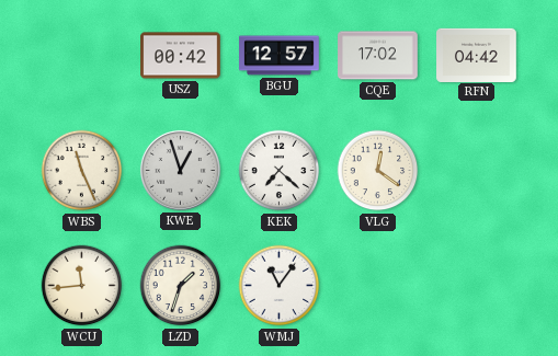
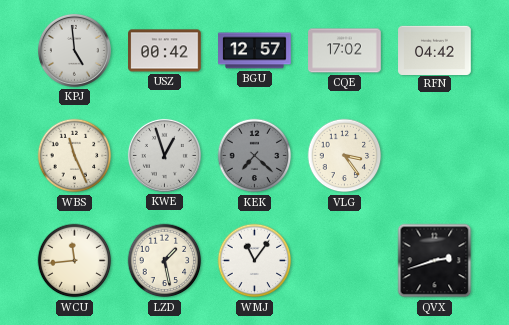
KPJ: none -> 4:59
KEK dial: white -> grey
VLG: 12:21 -> 3:24
LZD: 1:33 -> 1:28
QVX: none -> 2:42
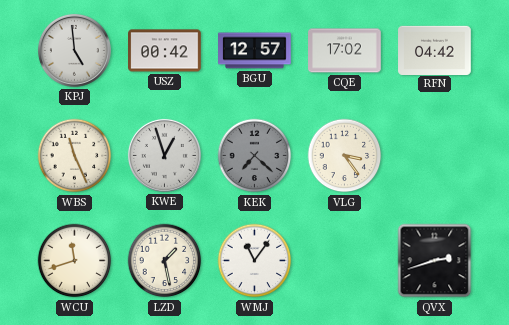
WCU: 11:44 -> 11:42
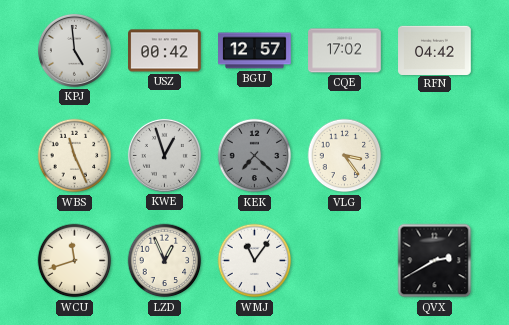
LZD: 1:28 -> 12:56
QVX: 2:42 -> 2:40
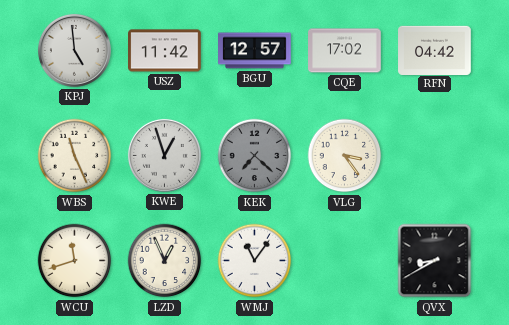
USZ: 00:42 -> 11:42
QVX: 2:40 -> 8:40
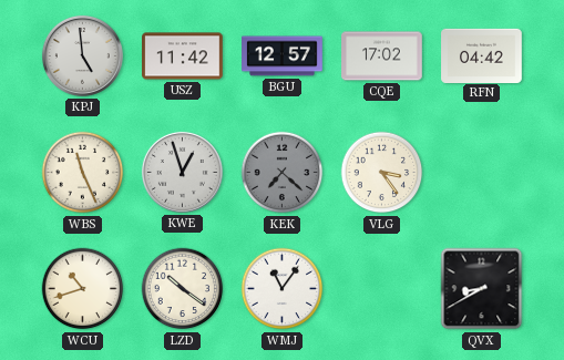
WCU: 11:42 -> 10:42
LZD: 12:56 -> 10:21
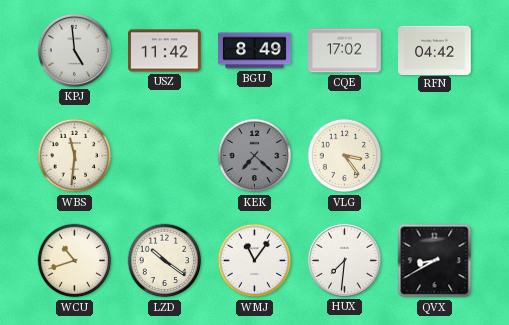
BGU: 12:57 -> 8:49
WBS: 11:26 -> 11:31
KWE: 12:57 -> none
HUX: none -> 7:31
